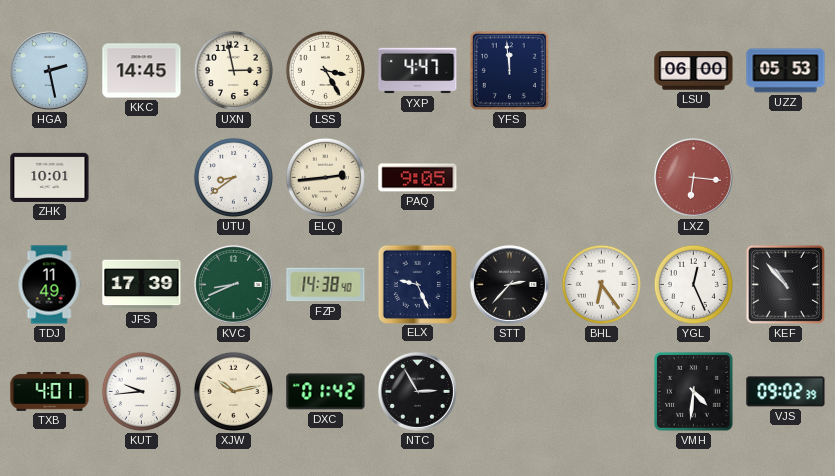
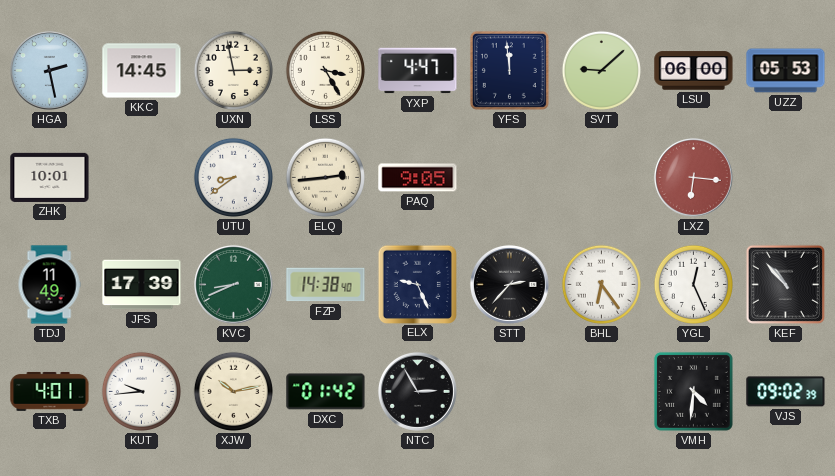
SVT: none -> 9:08
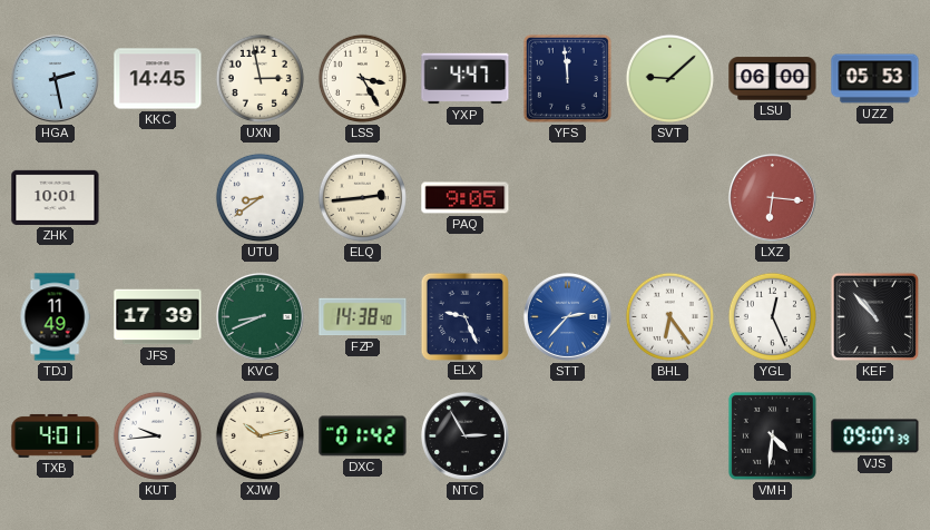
STT dial: black -> blue
VJS: 09:02 -> 09:07
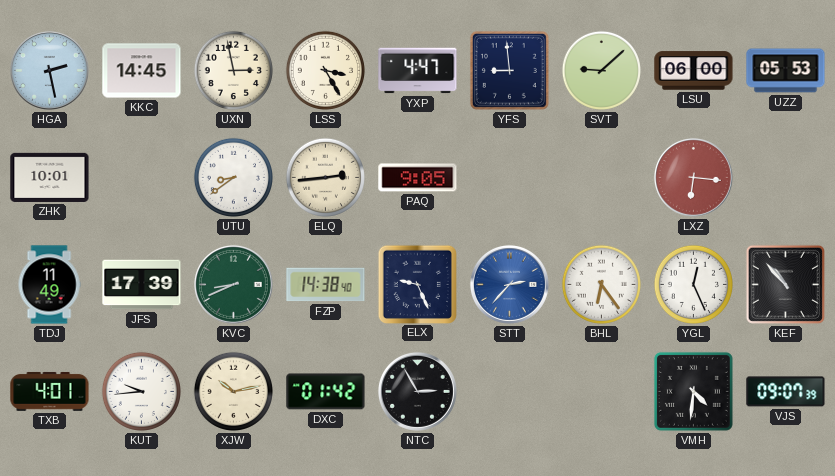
YFS: 11:59 -> 8:59
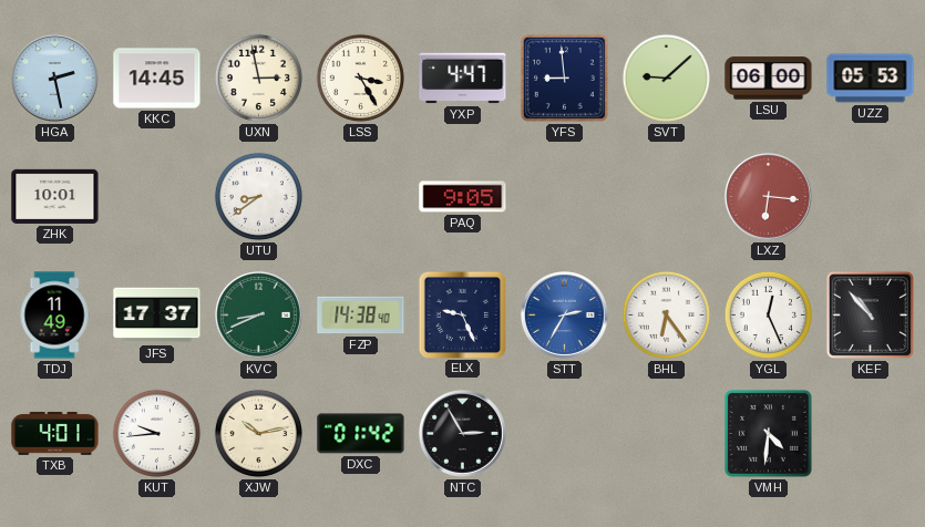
ELQ: 2:44 -> none
JFS: 17:39 -> 17:37
STT: 2:37 -> 2:35
VJS: 09:07 -> none
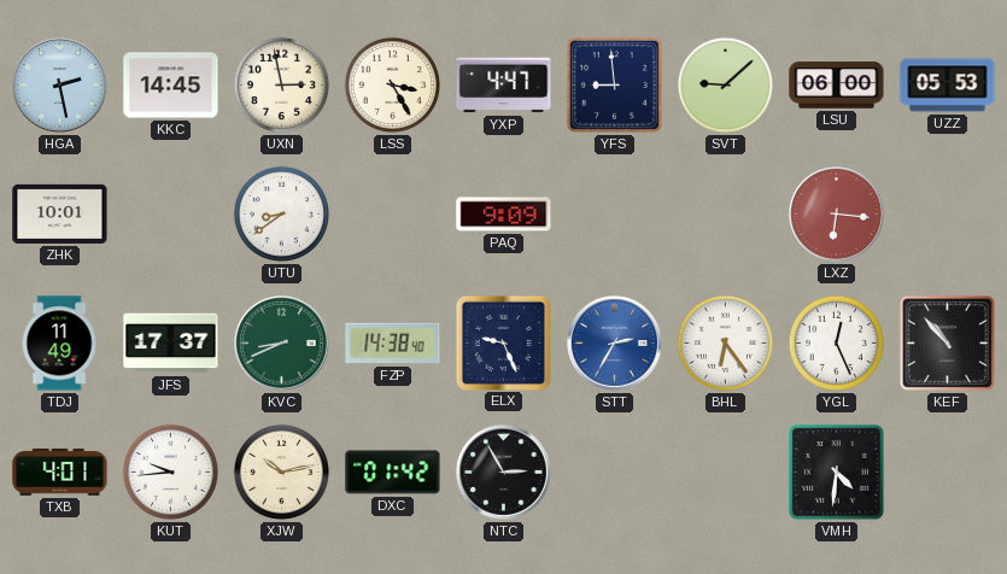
PAQ: 9:05 -> 9:09
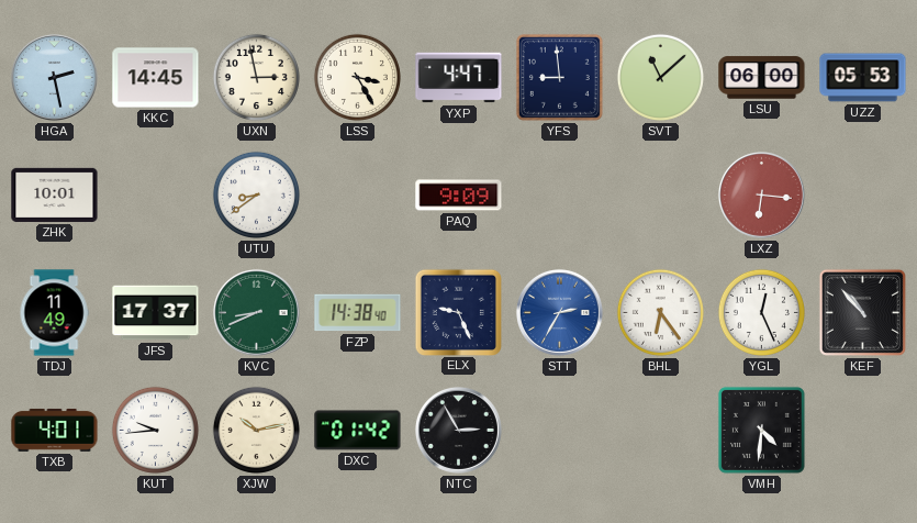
SVT: 9:08 -> 11:08
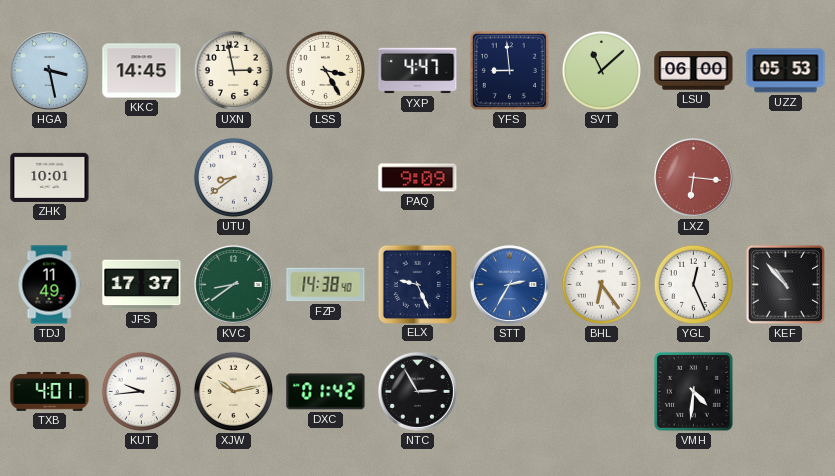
HGA: 2:28 -> 3:28
KVC: 8:41 -> 8:39
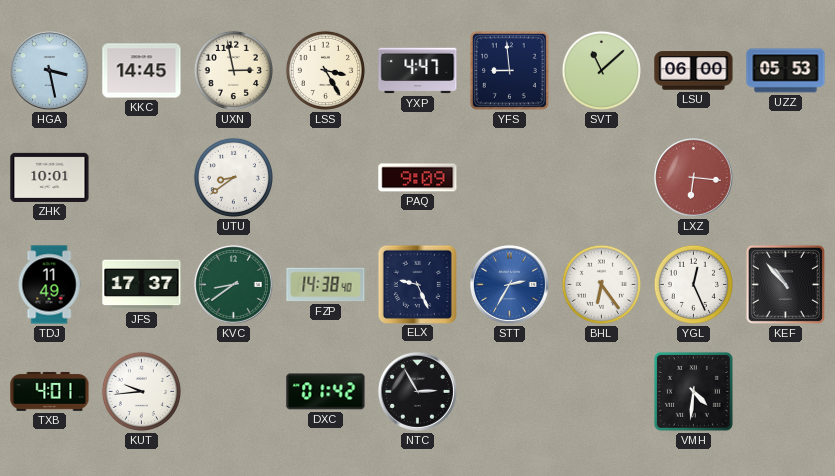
XJW: 10:13 -> none
